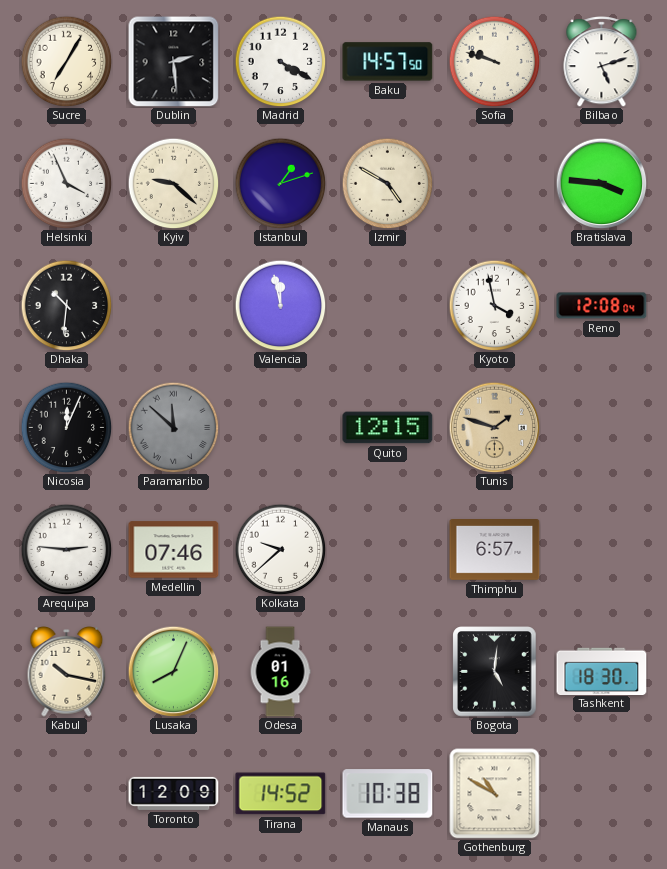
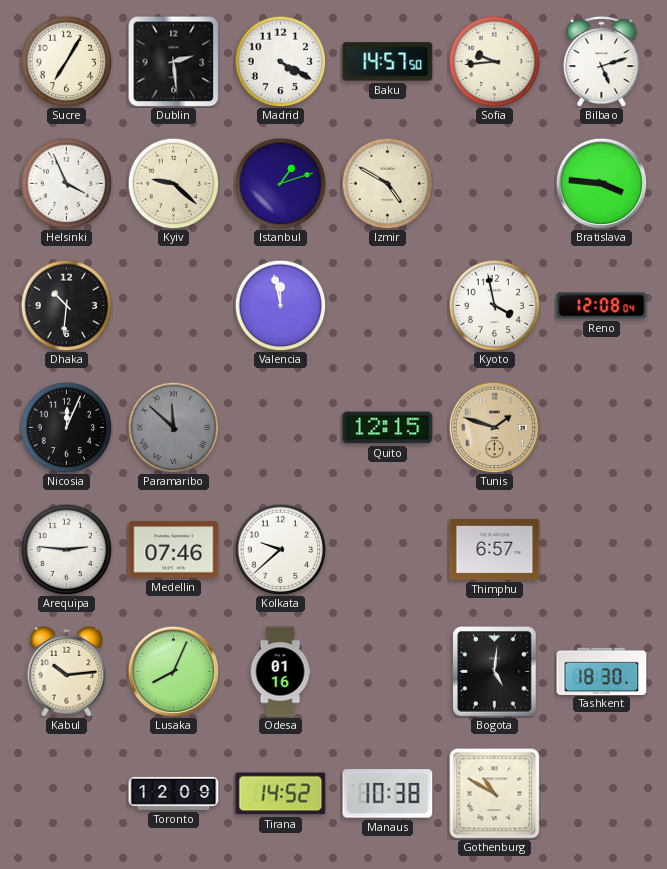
Sofia: 9:48 -> 9:44
Kabul: 10:17 -> 10:14
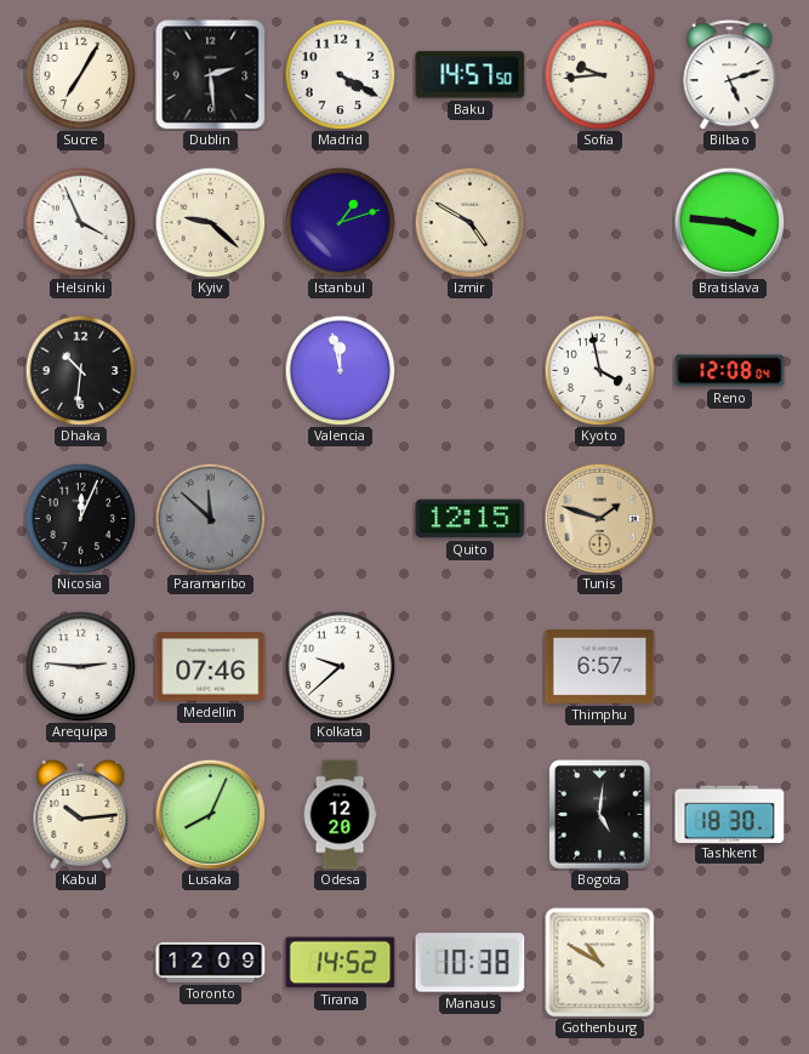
Odesa: 01:16 -> 12:20
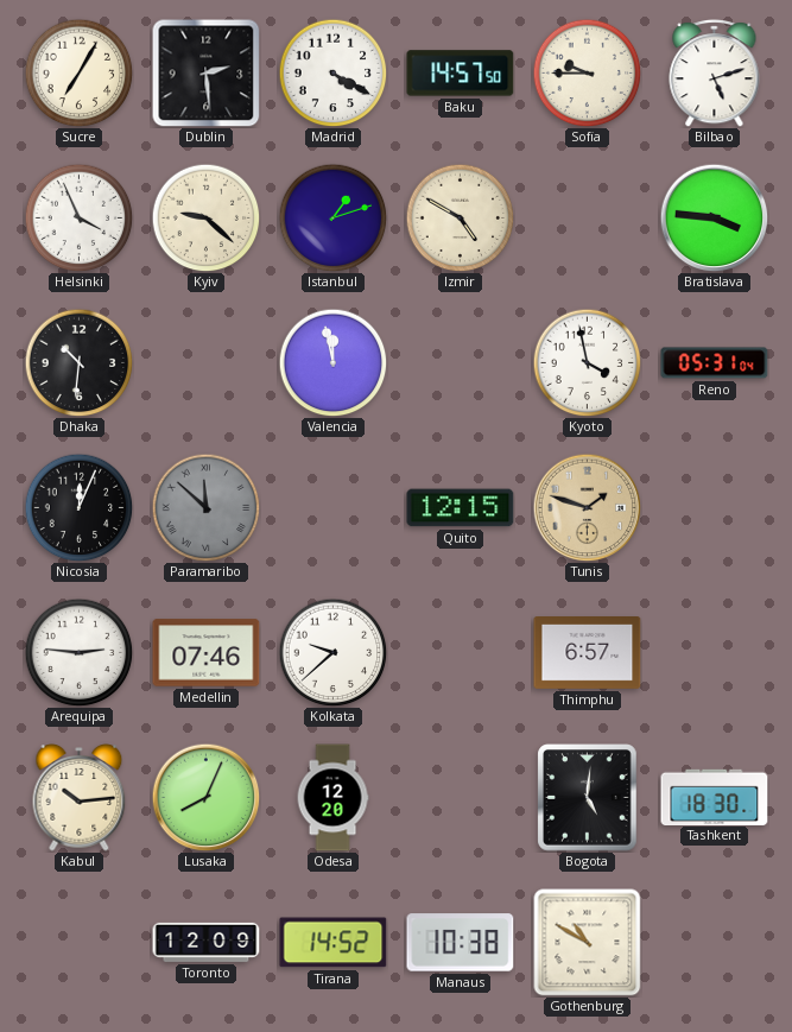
Sofia: 9:44 -> 9:45
Reno: 12:08 -> 05:31
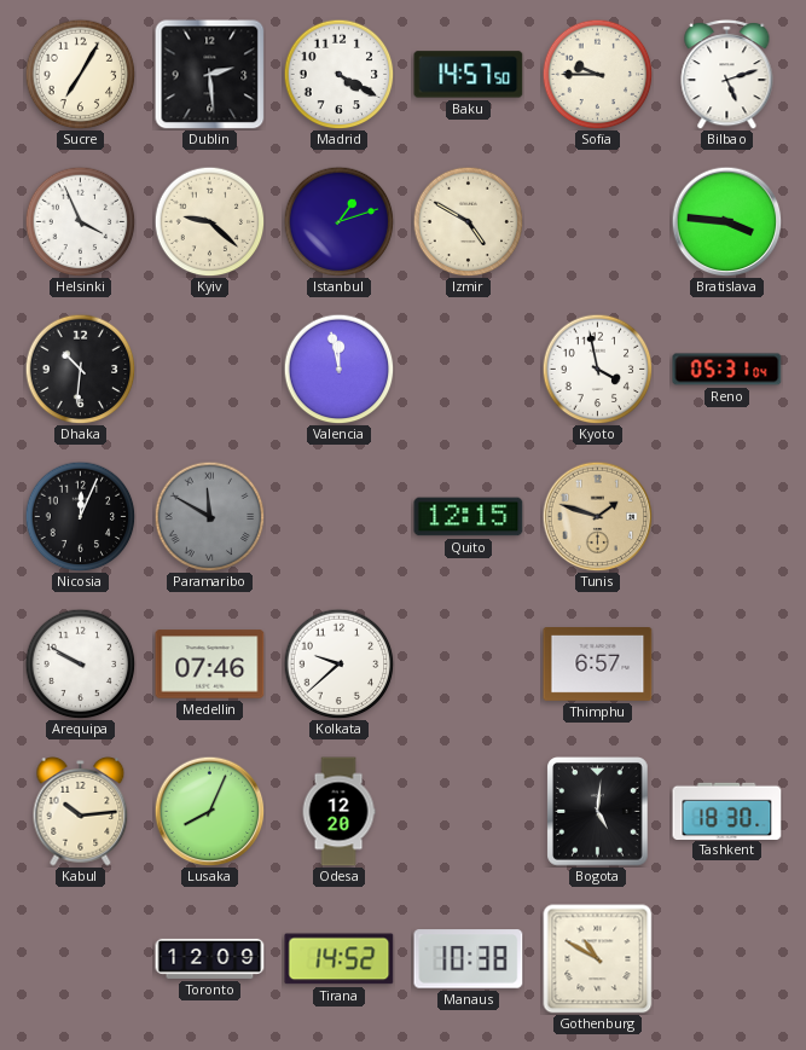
Paramaribo: 11:52 -> 11:50
Arequipa: 2:46 -> 9:50
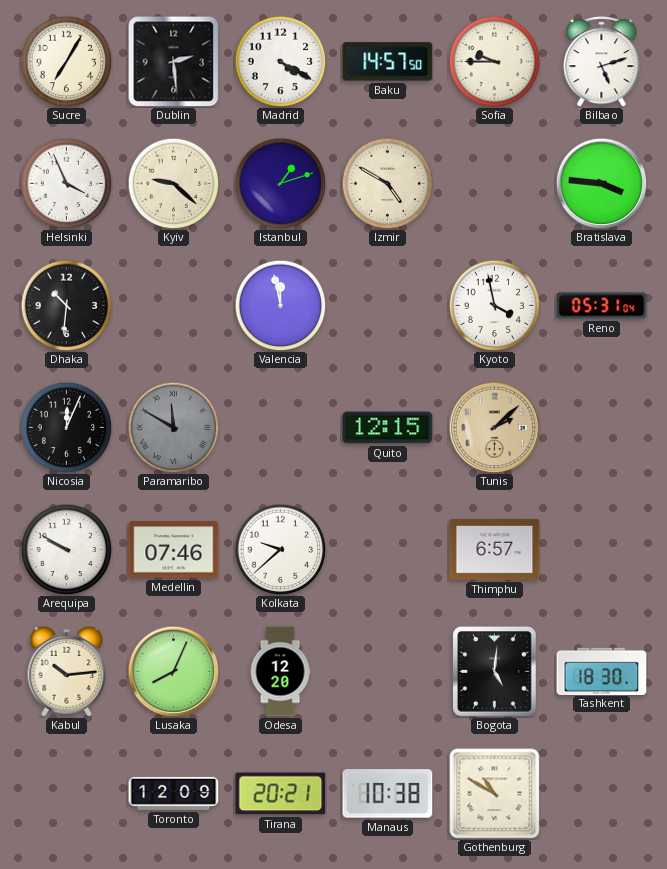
Tunis: 1:48 -> 2:08
Tirana: 14:52 -> 20:21
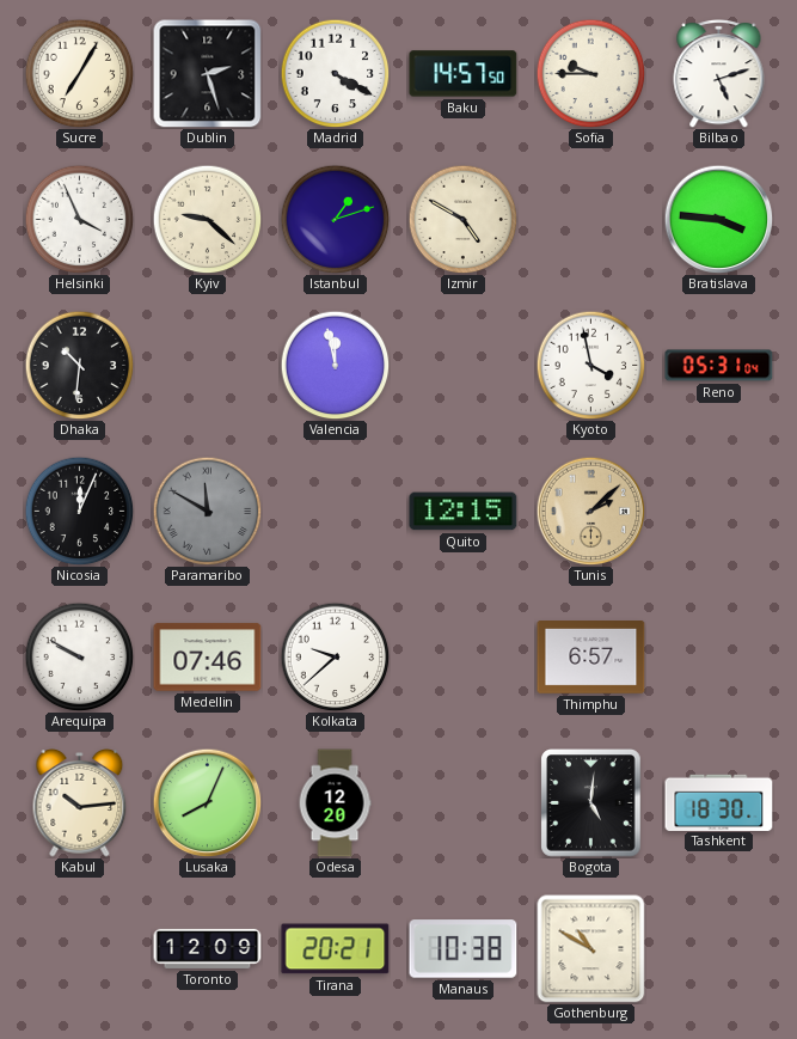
Dublin: 2:29 -> 2:27
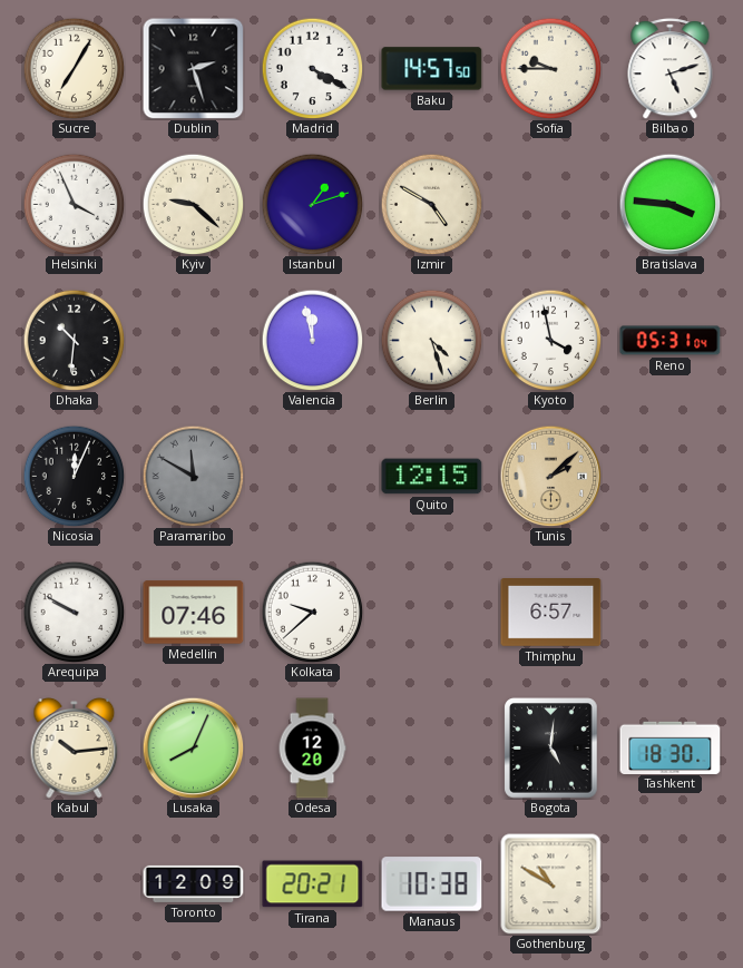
Berlin: none -> 4:27
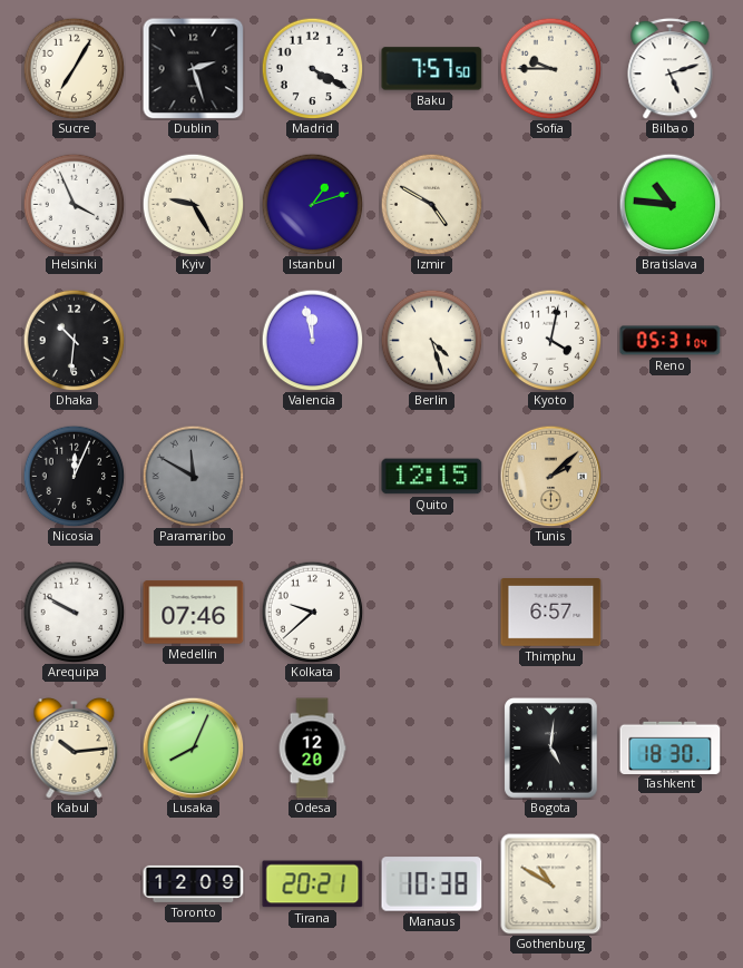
Baku: 14:57 -> 7:57
Kyiv: 9:22 -> 9:25
Bratislava: 3:46 -> 10:46
Kyoto: 3:58 -> 4:02
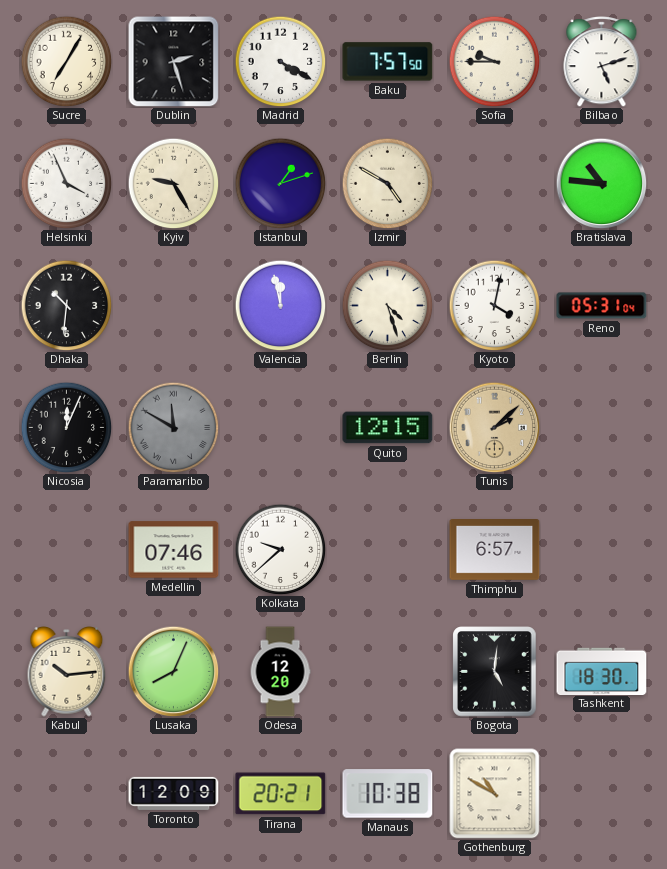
Arequipa: 9:50 -> none
